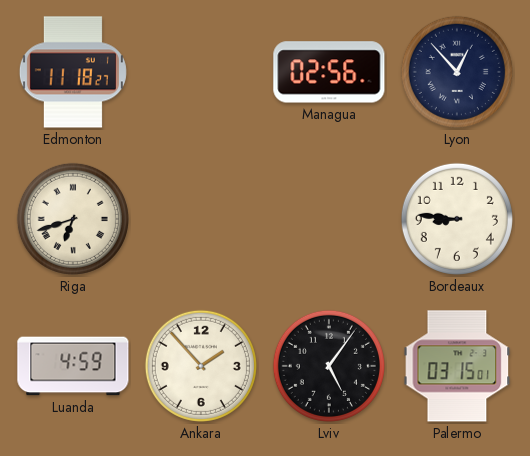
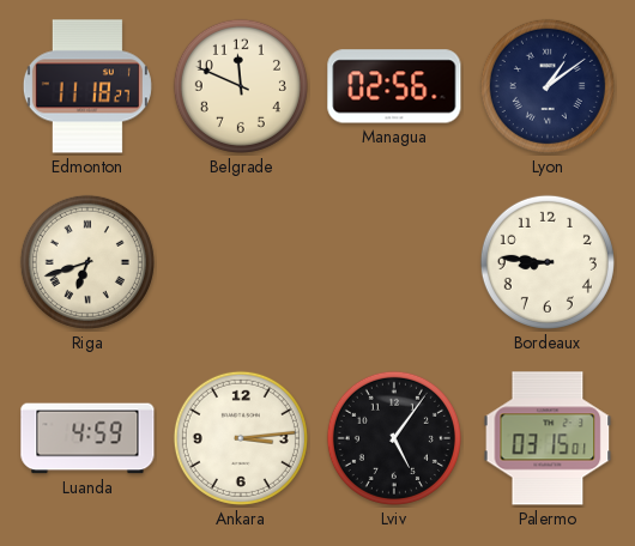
Belgrade: none -> 11:49
Lyon: 12:53 -> 1:09
Ankara: 1:53 -> 3:14
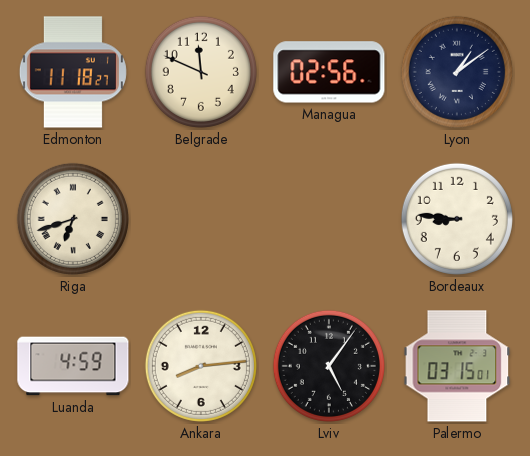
Ankara: 3:14 -> 8:14
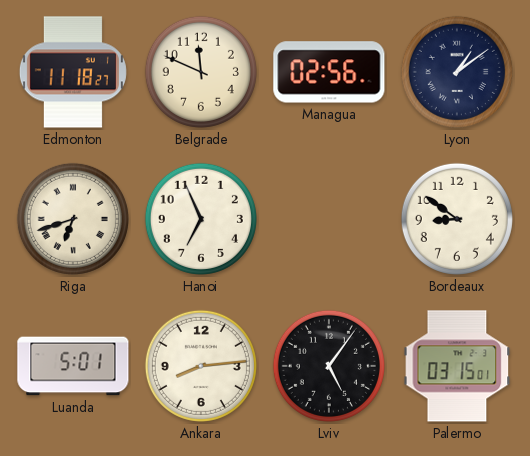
Hanoi: none -> 6:56
Bordeaux: 8:46 -> 8:51
Luanda: 4:59 -> 5:01
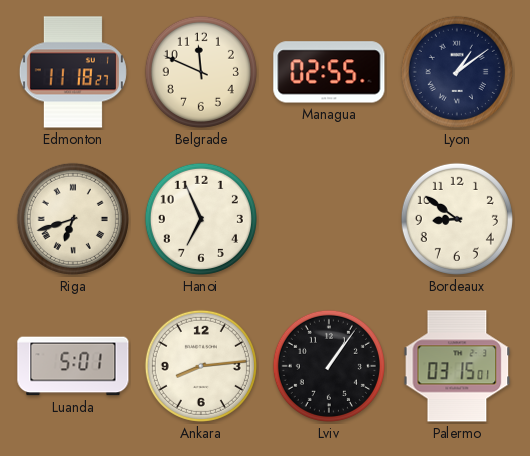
Managua: 02:56 -> 02:55
Lviv: 5:06 -> 1:06
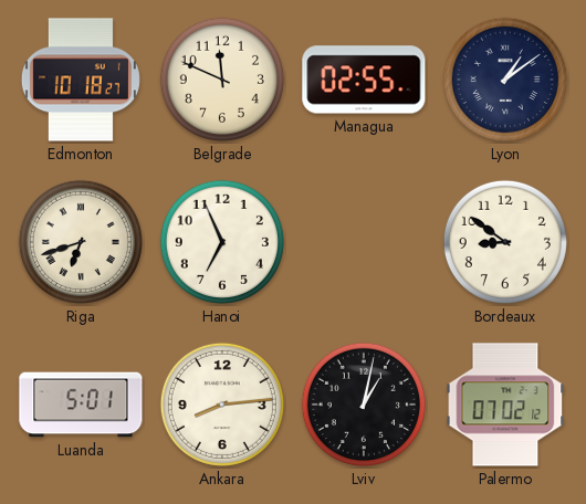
Edmonton: 11:18 -> 10:18
Lviv: 1:06 -> 1:02
Palermo: 03:15 -> 07:02
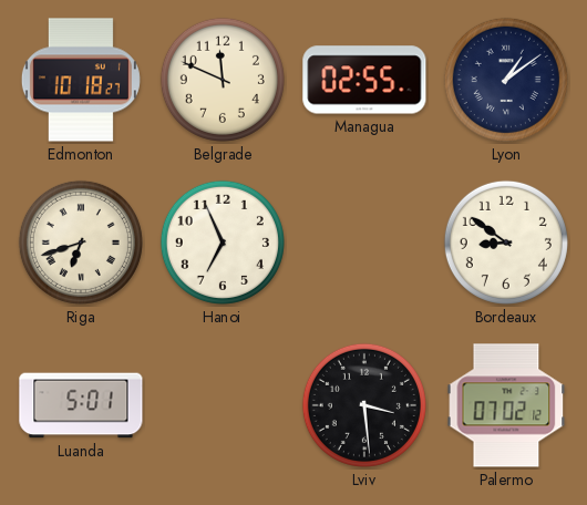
Ankara: 8:14 -> none
Lviv: 1:02 -> 3:29
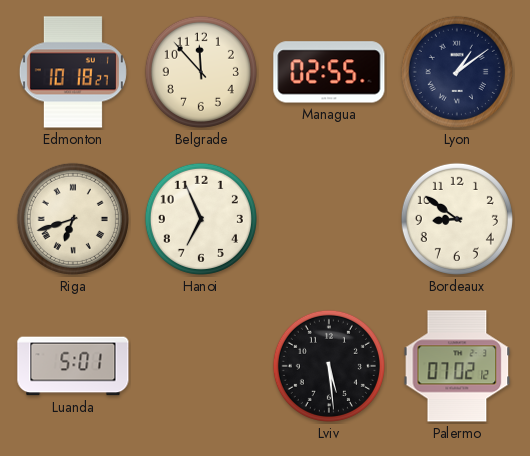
Belgrade: 11:49 -> 11:53
Lviv: 3:29 -> 5:29
